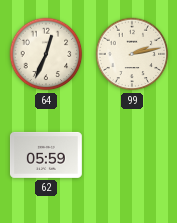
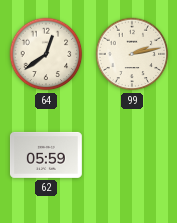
64: 12:34 -> 12:39
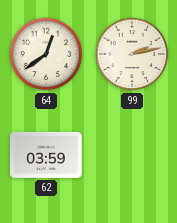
62: 05:59 -> 03:59
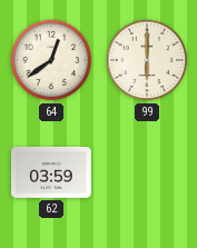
99: 2:13 -> 6:00
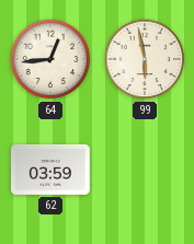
64: 12:39 -> 12:44
99: 6:00 -> 5:58
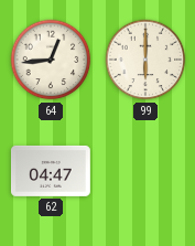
99: 5:58 -> 6:00
62: 03:59 -> 04:47
